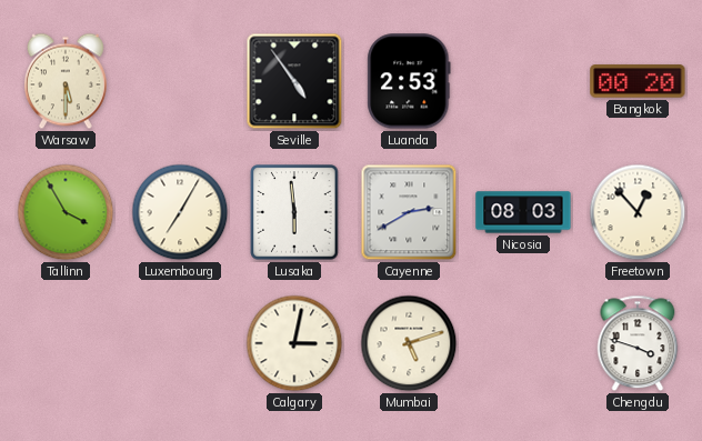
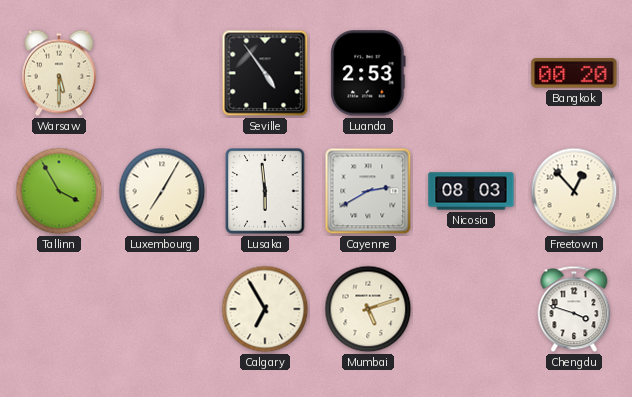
Calgary: 3:02 -> 6:55
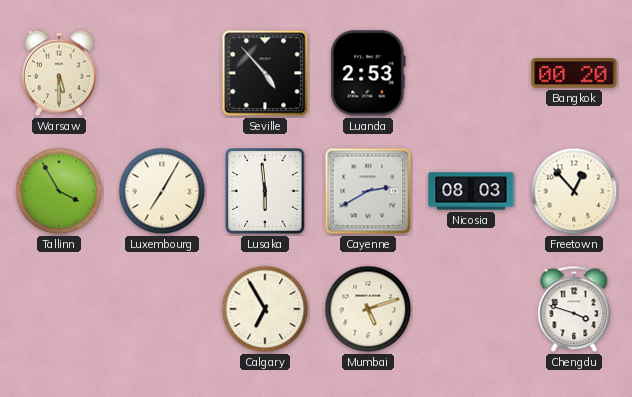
Seville: 4:54 -> 4:53
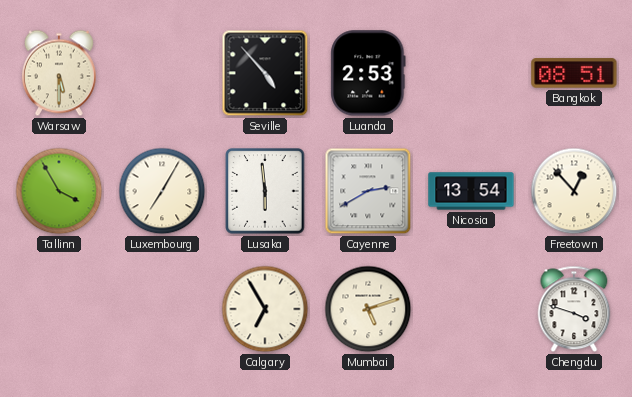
Bangkok: 00:20 -> 08:51
Nicosia: 08:03 -> 13:54
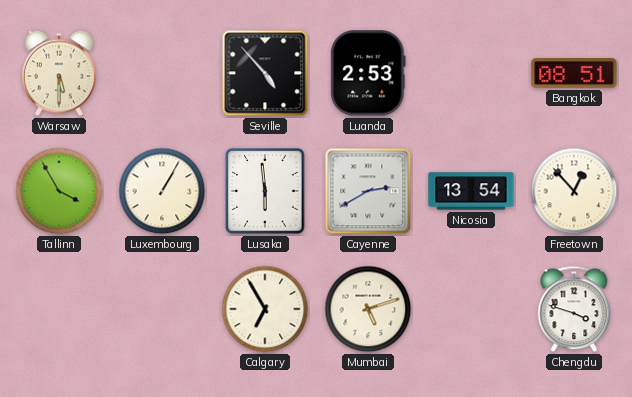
Luxembourg: 7:05 -> 1:05
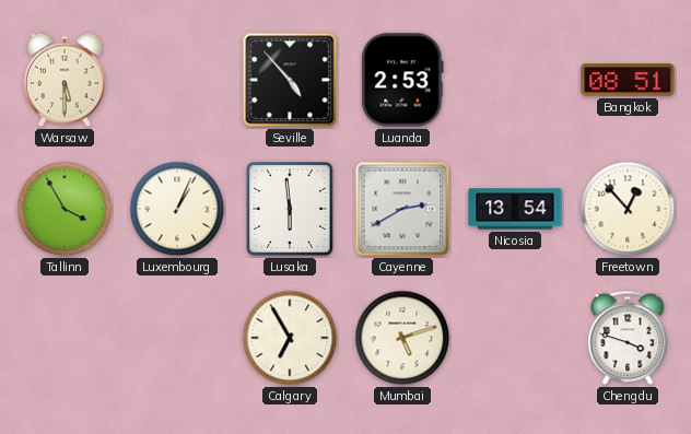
Luxembourg: 1:05 -> 1:04
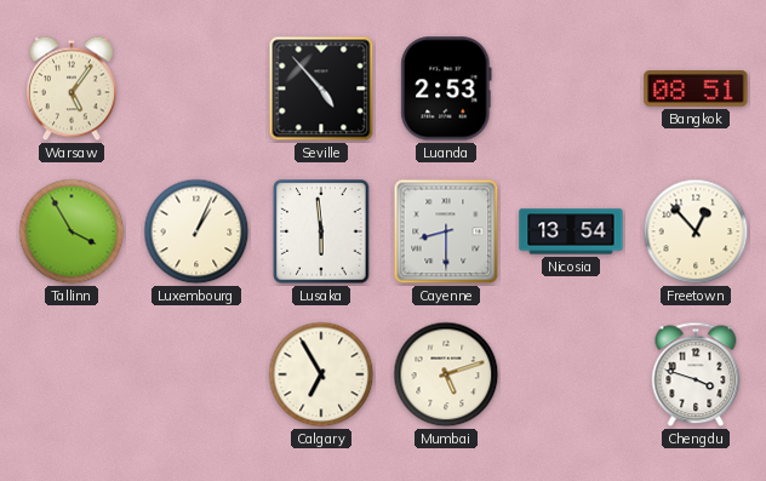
Warsaw: 5:30 -> 5:06
Cayenne: 2:40 -> 8:30
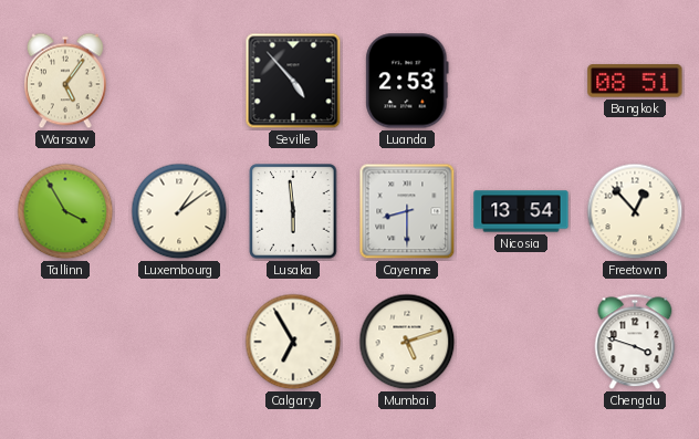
Luxembourg: 1:04 -> 1:09
